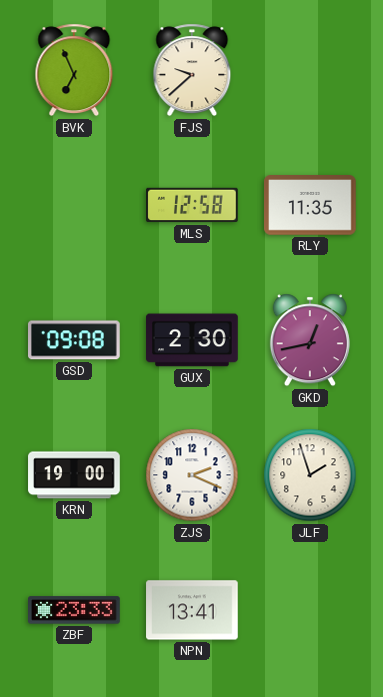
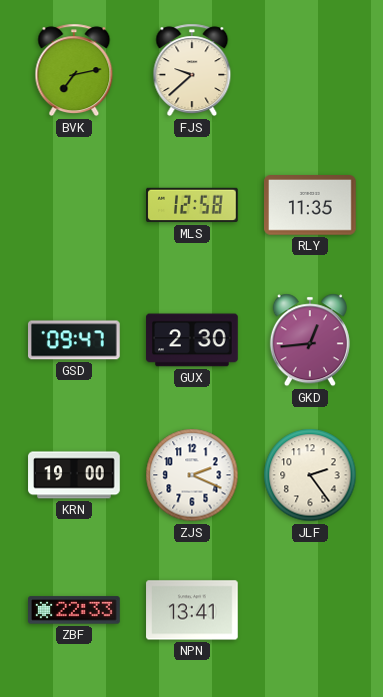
BVK: 6:56 -> 7:13
GSD: 09:08 -> 09:47
GKD: 12:43 -> 12:44
JLF: 1:57 -> 2:24
ZBF: 23:33 -> 22:33
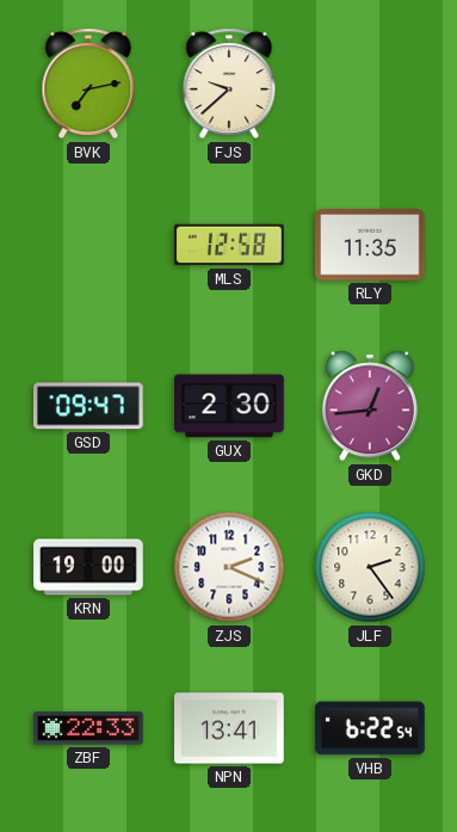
VHB: none -> 6:22
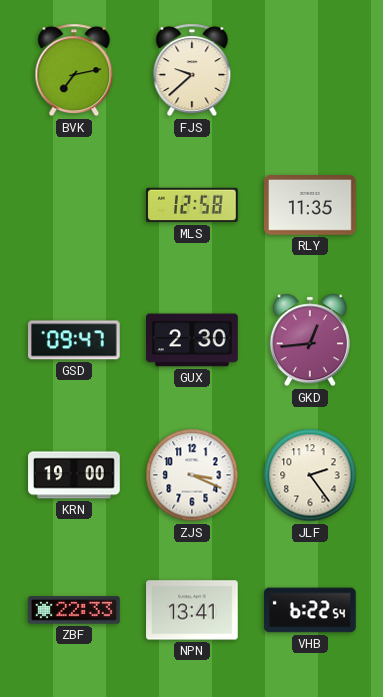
ZJS: 2:19 -> 3:19
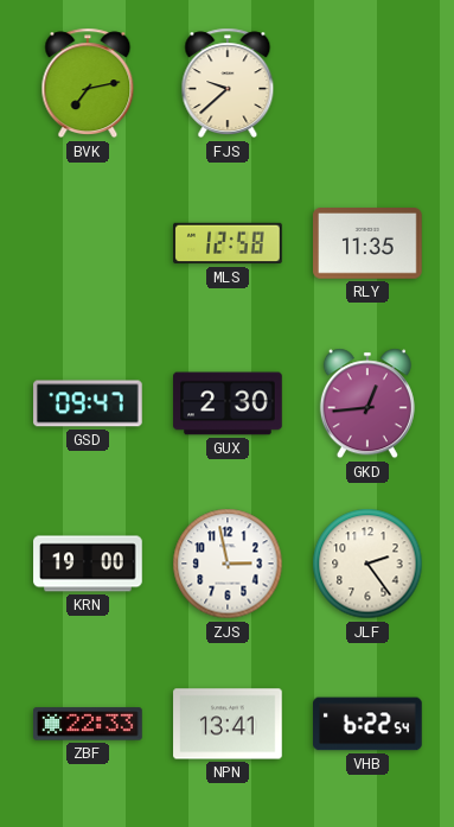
ZJS: 3:19 -> 2:58
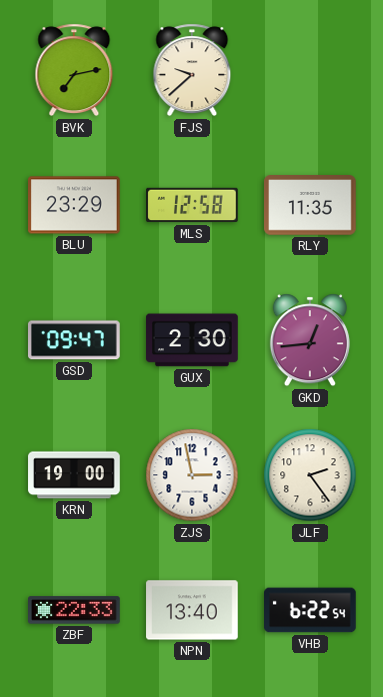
BLU: none -> 23:29
NPN: 13:41 -> 13:40
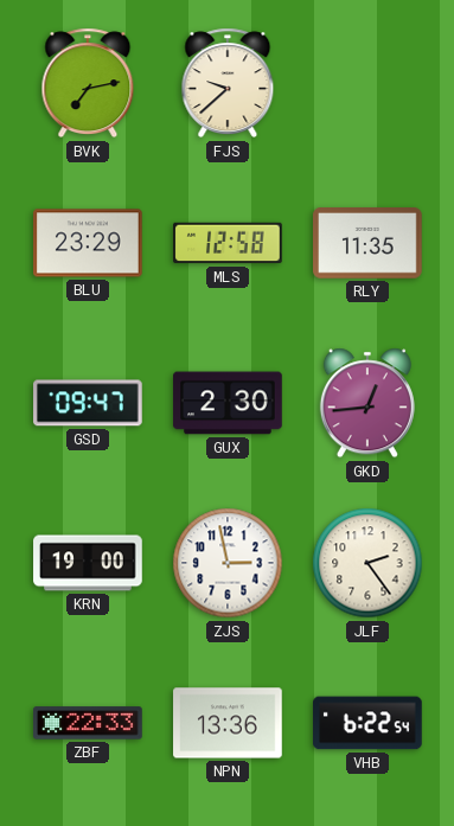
NPN: 13:40 -> 13:36
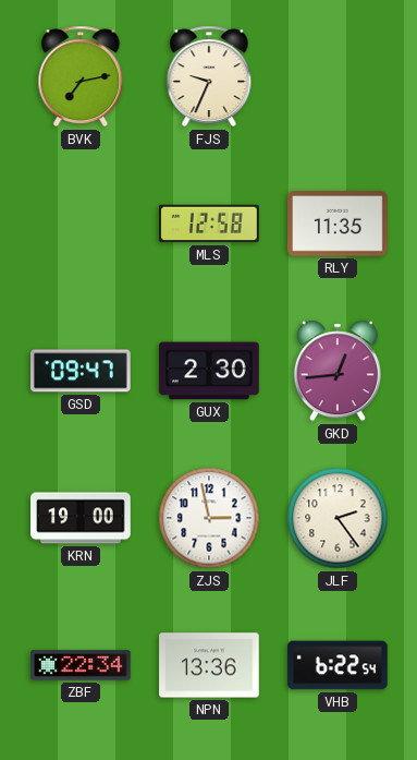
FJS: 9:38 -> 9:34
BLU: 23:29 -> none
ZBF: 22:33 -> 22:34
